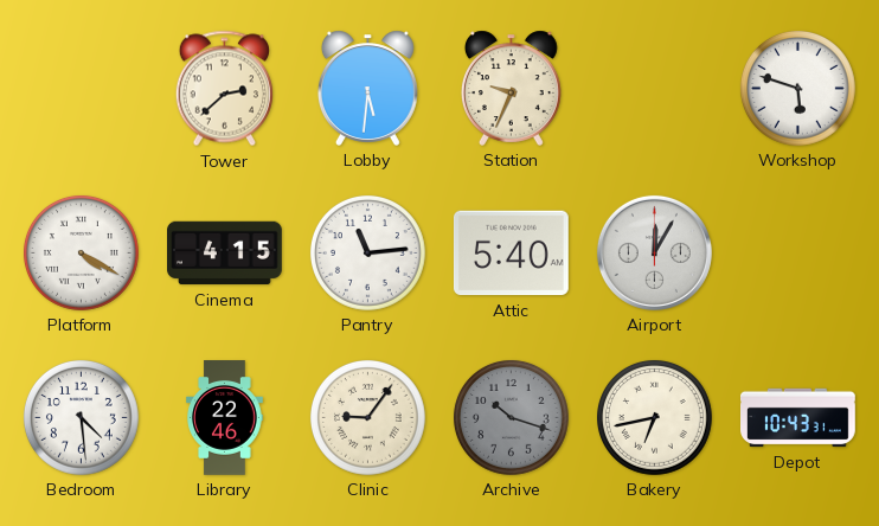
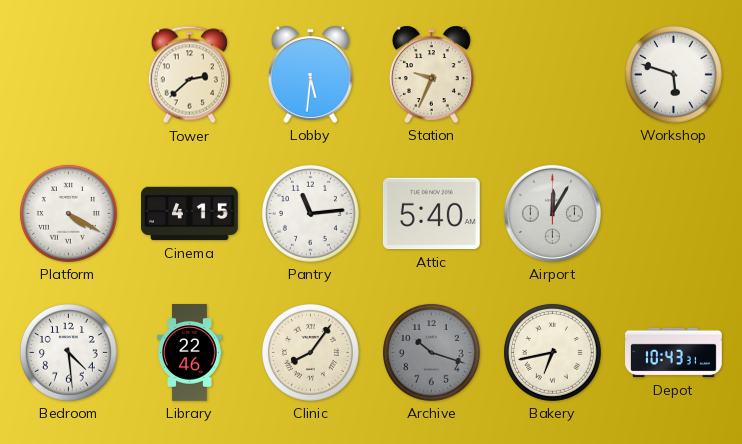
Clinic: 9:06 -> 8:06
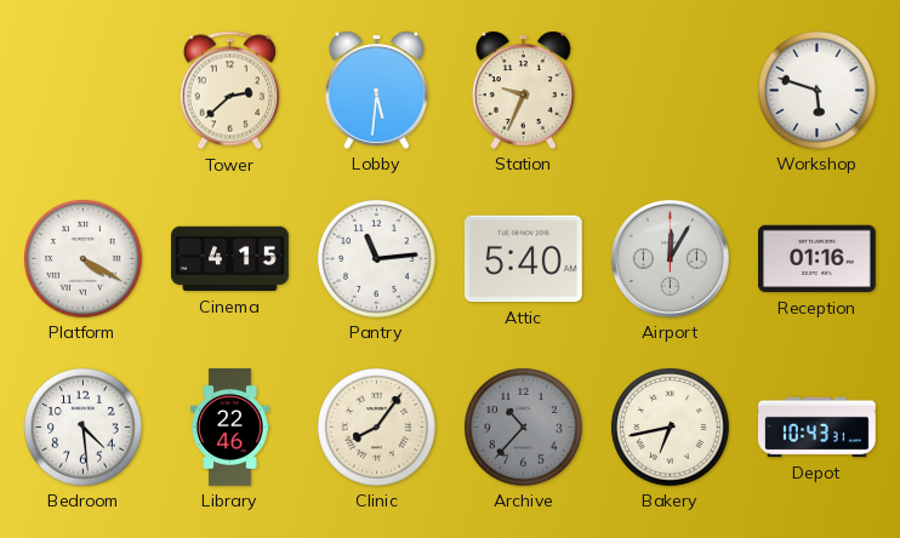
Reception: none -> 01:16
Archive: 10:18 -> 10:37
